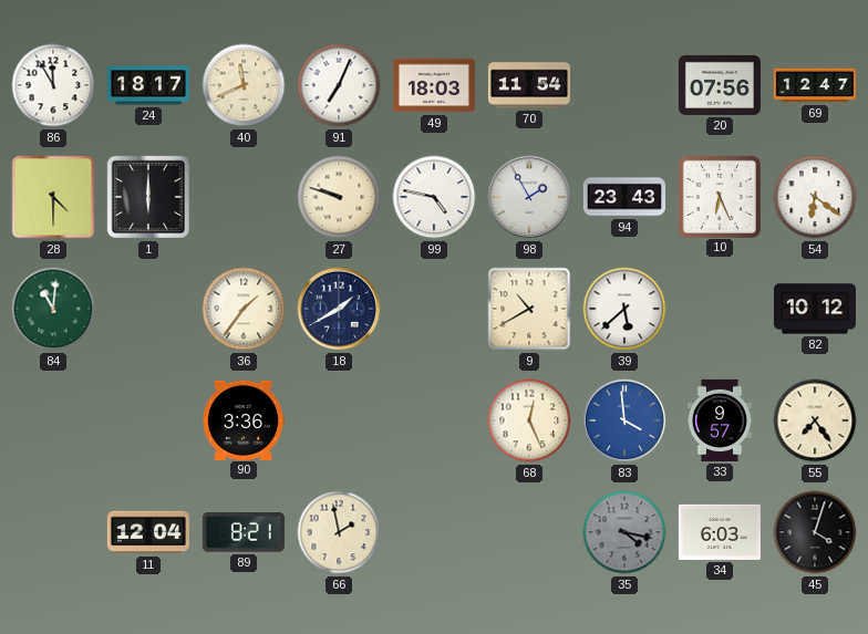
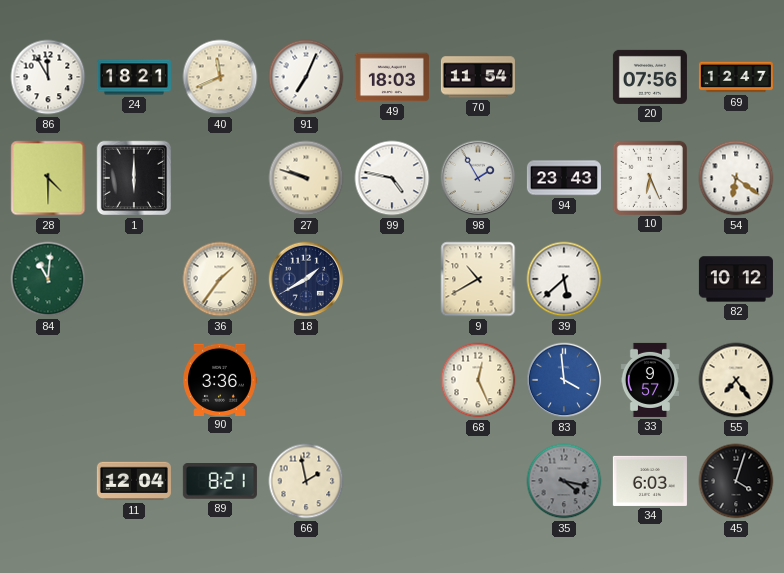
24: 18:17 -> 18:21
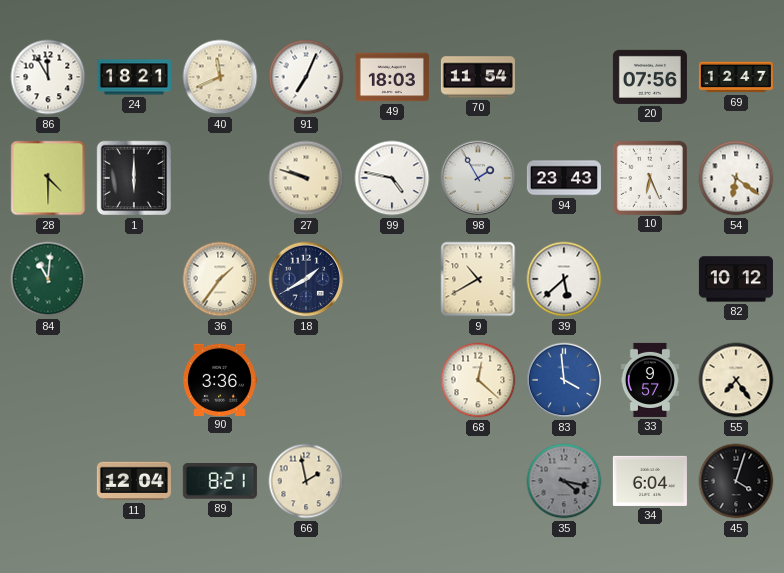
68: 12:26 -> 12:22
34: 6:03 -> 6:04
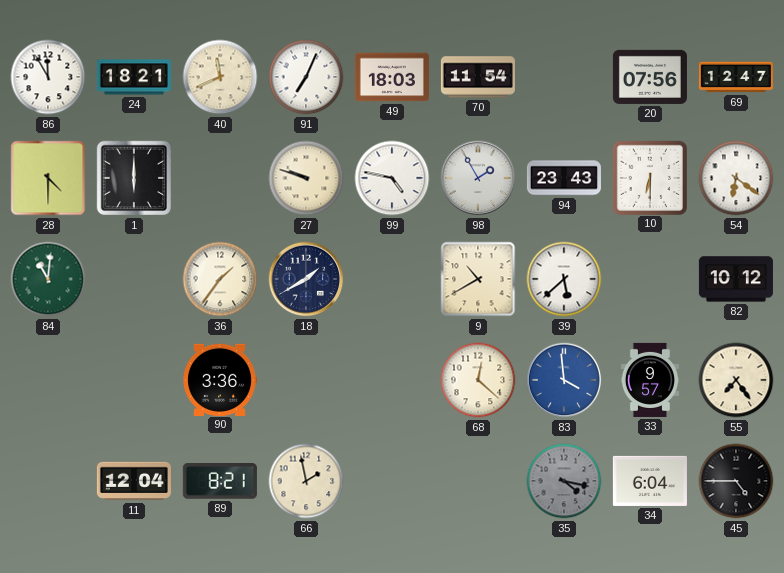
10: 6:26 -> 6:30
45: 4:03 -> 4:45
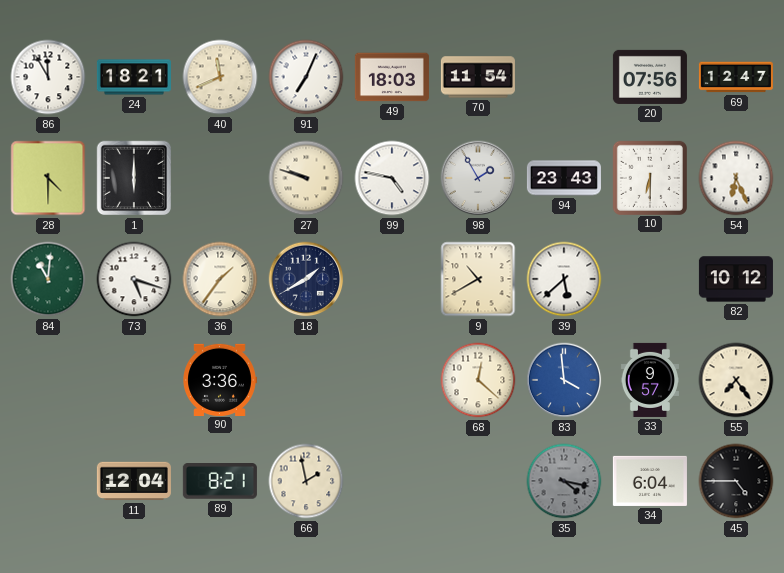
54: 6:21 -> 6:26
73: none -> 5:18
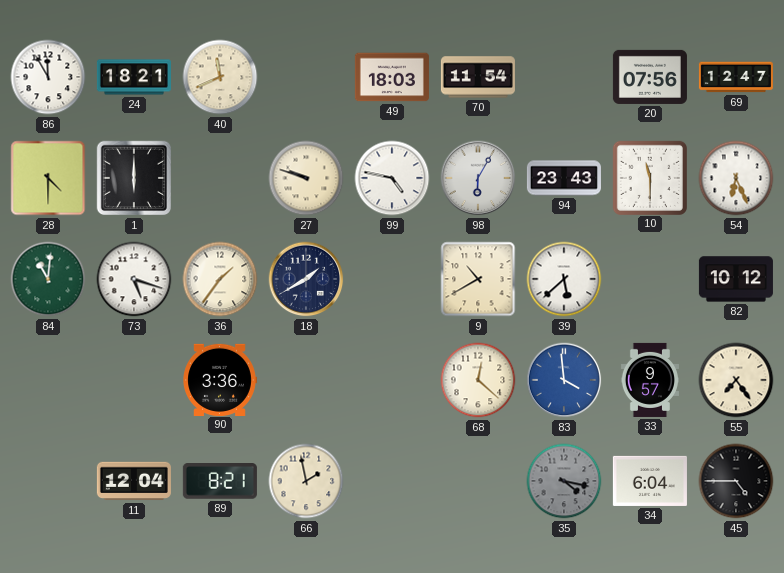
91: 7:04 -> none
98: 1:55 -> 6:05
10: 6:30 -> 11:30
